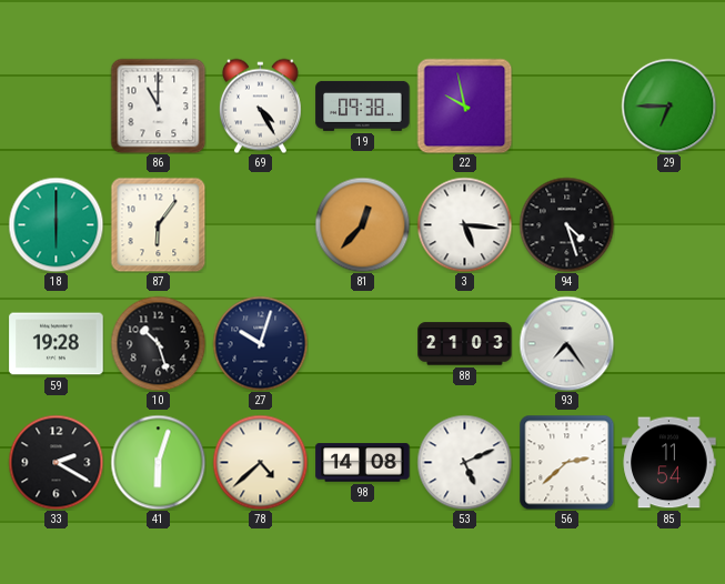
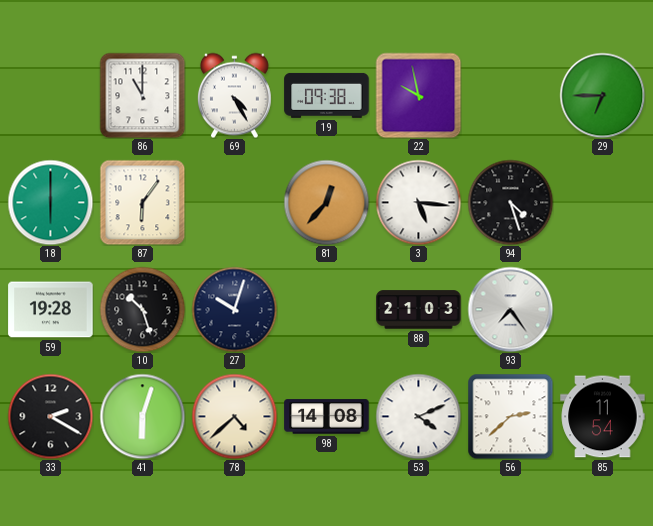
53: 5:11 -> 4:11
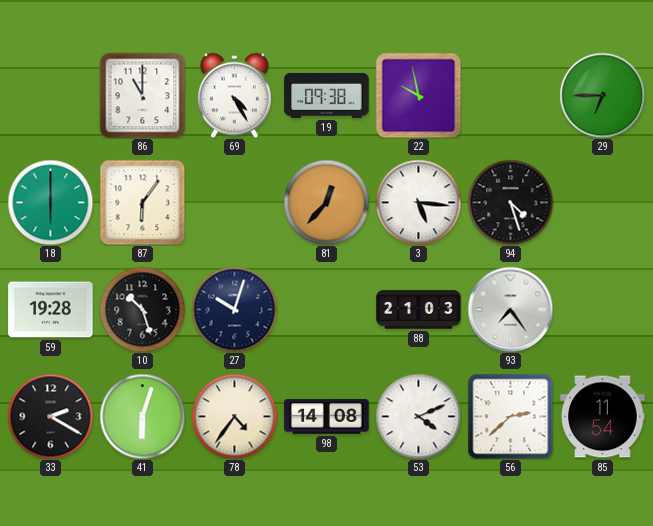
78: 4:38 -> 4:36
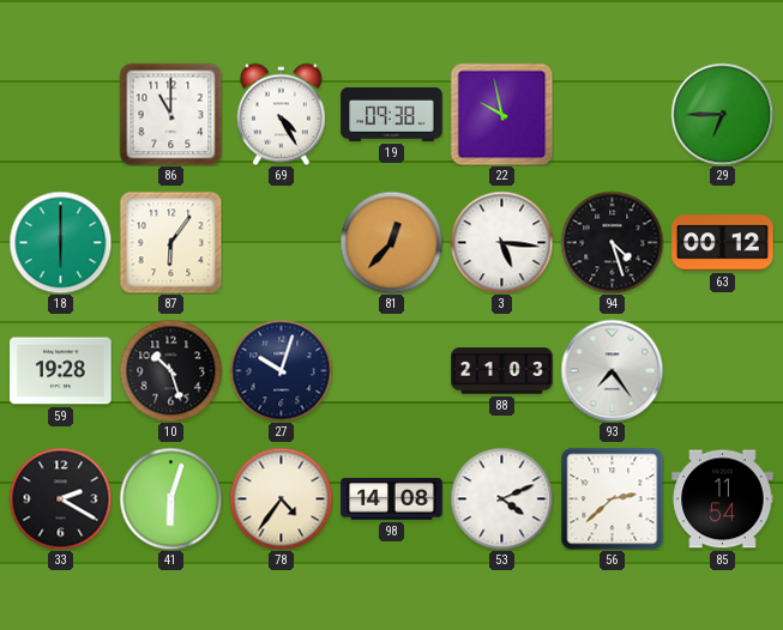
63: none -> 00:12
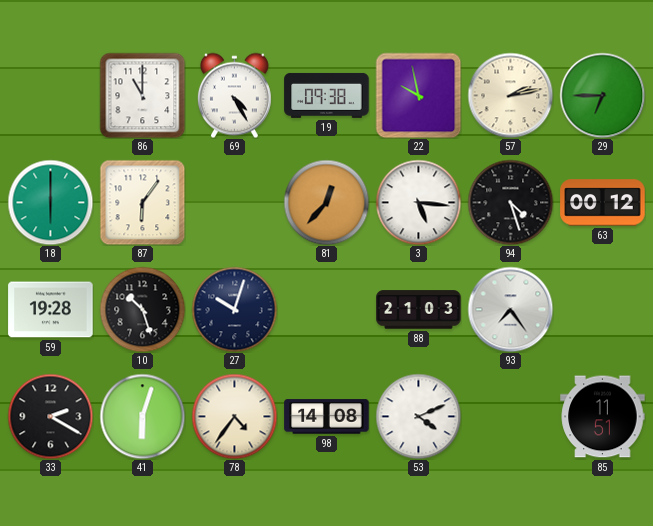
57: none -> 2:13
56: 2:38 -> none
85: 11:54 -> 11:51
